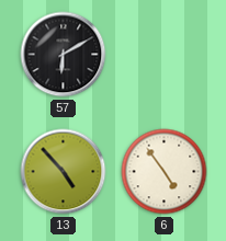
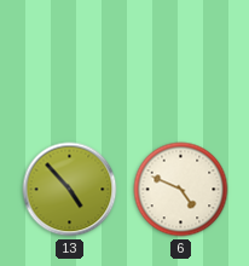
57: 6:10 -> none
6: 4:54 -> 4:49
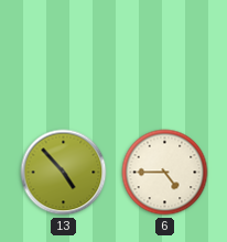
6: 4:49 -> 4:45
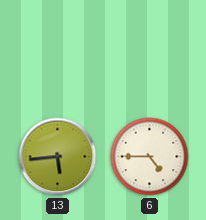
13: 4:53 -> 5:44
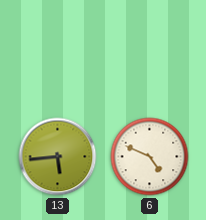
6: 4:45 -> 4:49
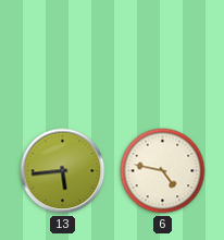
6: 4:49 -> 4:47
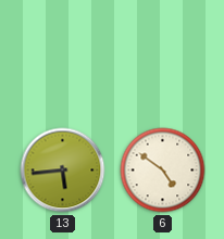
6: 4:47 -> 4:51
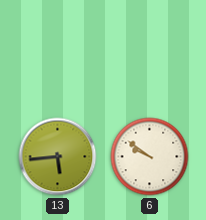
6: 4:51 -> 9:51
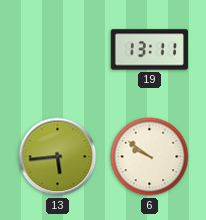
19: none -> 13:11
